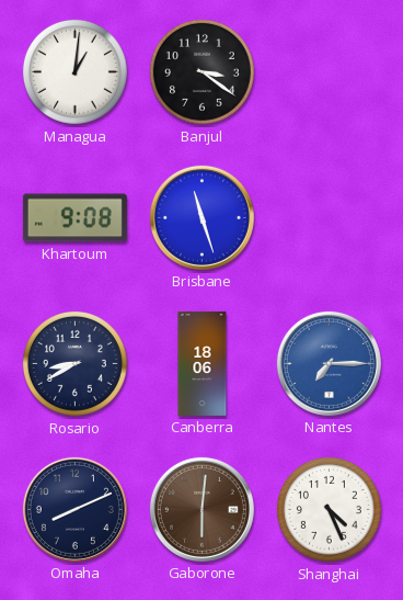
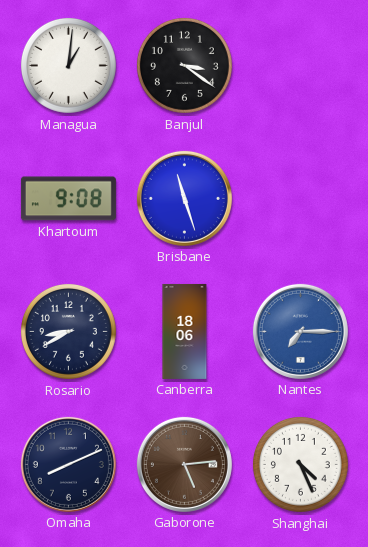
Gaborone: 6:01 -> 5:14
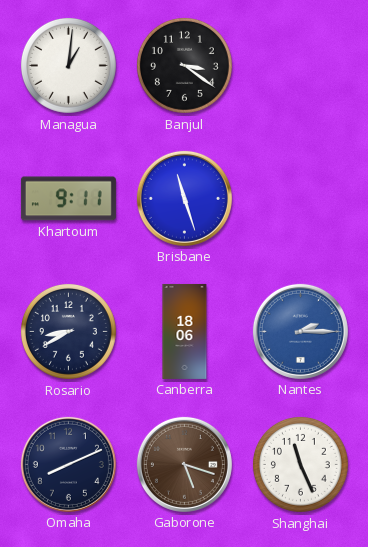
Khartoum: 9:08 -> 9:11
Nantes: 7:15 -> 2:15
Gaborone: 5:14 -> 5:18
Shanghai: 4:26 -> 11:26
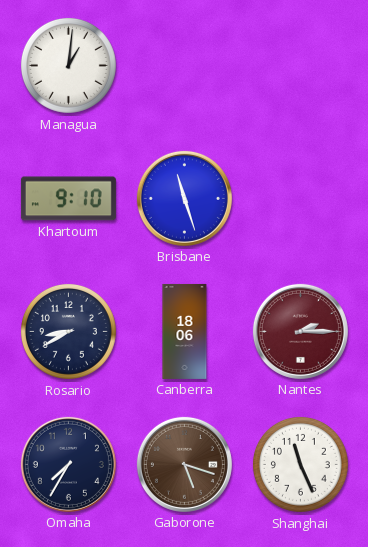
Banjul: 3:21 -> none
Khartoum: 9:11 -> 9:10
Nantes dial: blue -> burgundy
Omaha: 8:11 -> 7:35
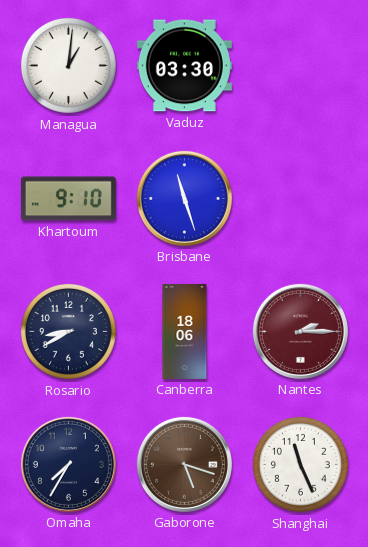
Vaduz: none -> 03:30
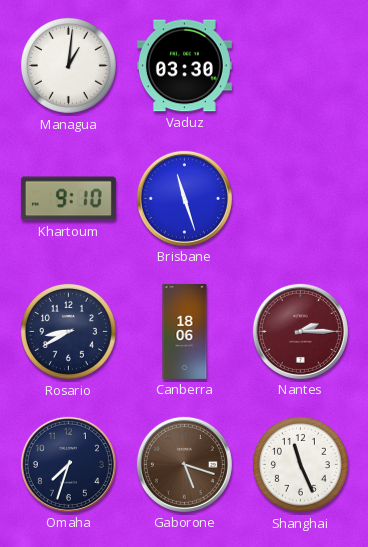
Omaha: 7:35 -> 7:33
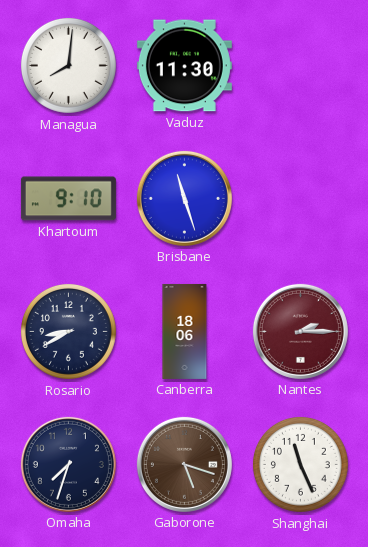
Managua: 1:01 -> 8:01
Vaduz: 03:30 -> 11:30
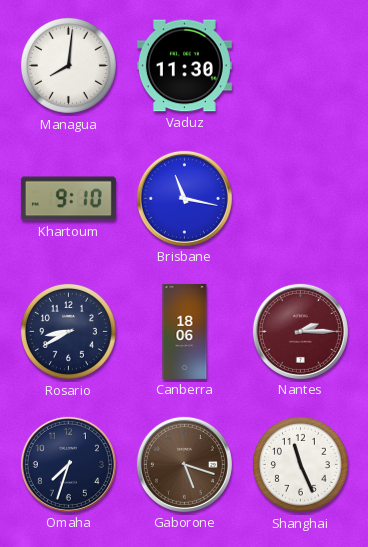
Brisbane: 11:27 -> 11:17
